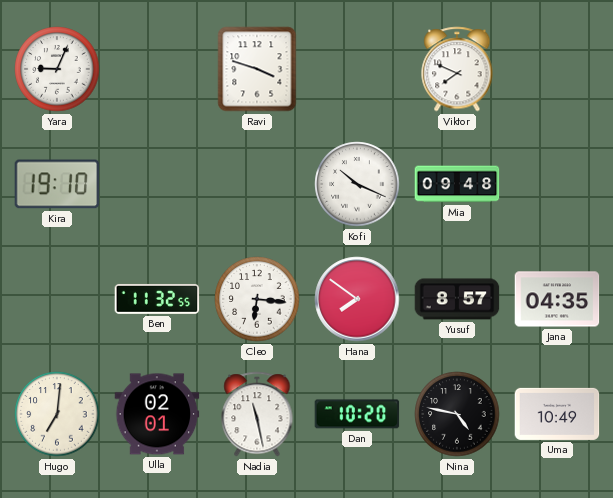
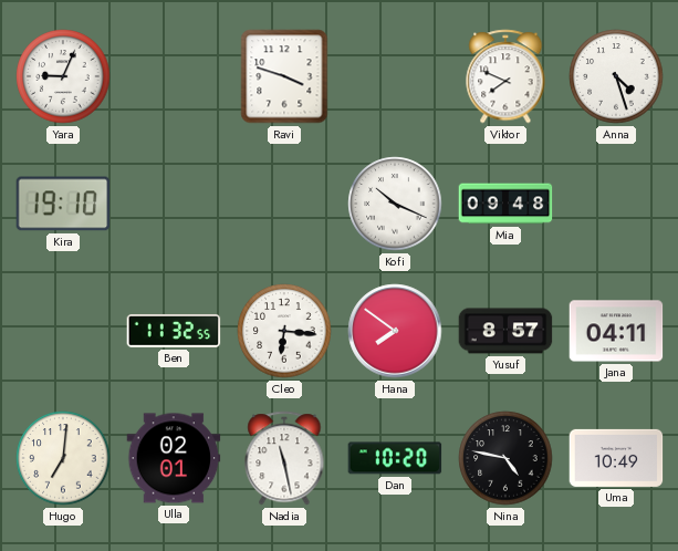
Anna: none -> 4:27
Jana: 04:35 -> 04:11
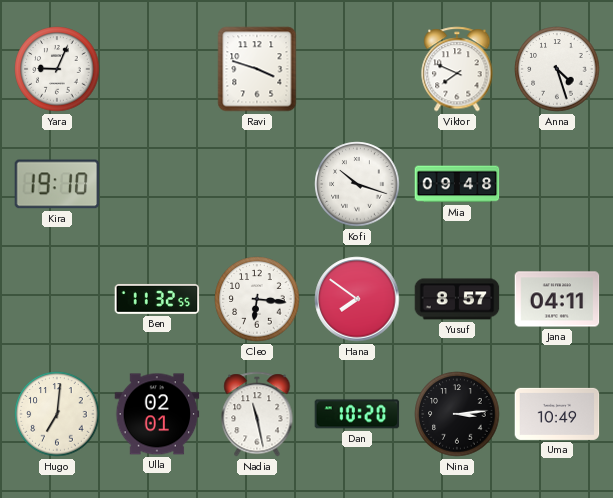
Kofi: 10:19 -> 10:18
Nina: 4:47 -> 3:14
